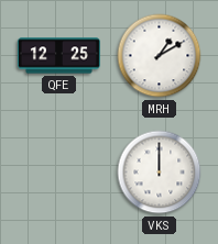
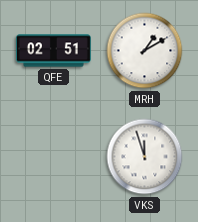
QFE: 12:25 -> 02:51
VKS: 12:00 -> 11:57
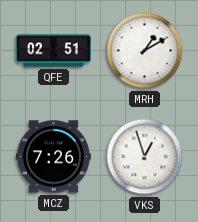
MCZ: none -> 7:26
VKS: 11:57 -> 12:57
